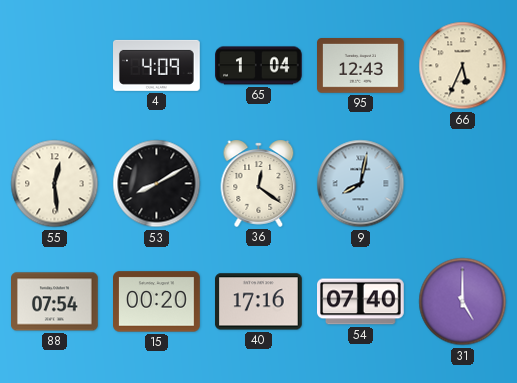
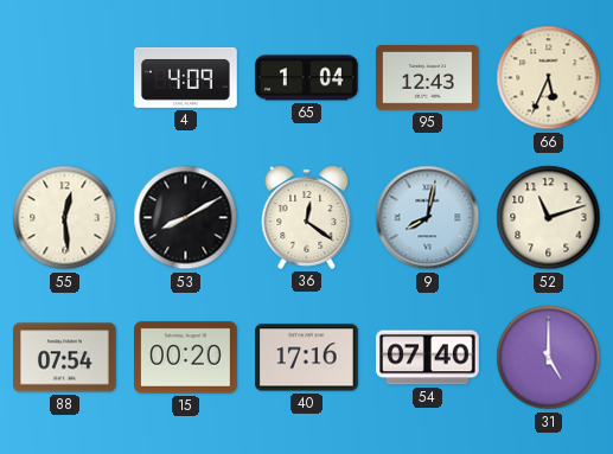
52: none -> 11:12
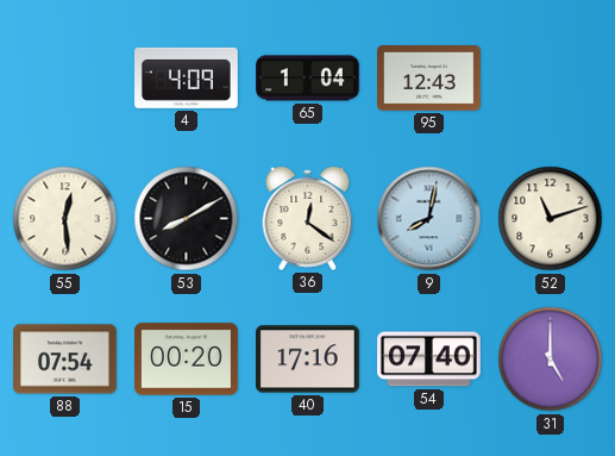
66: 5:34 -> none
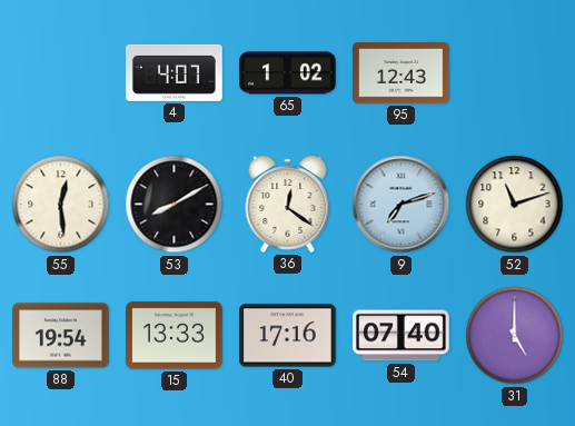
4: 4:09 -> 4:07
65: 1:04 -> 1:02
9: 8:02 -> 7:12
88: 07:54 -> 19:54
15: 00:20 -> 13:33
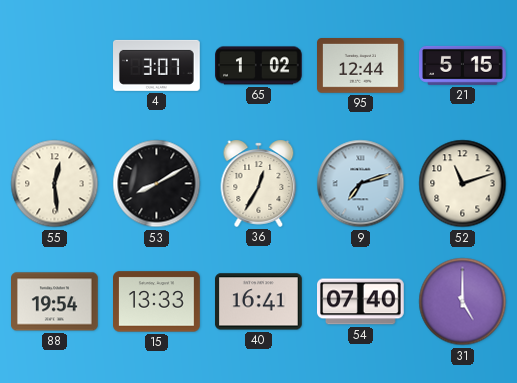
4: 4:07 -> 3:07
95: 12:43 -> 12:44
21: none -> 5:15
36: 12:21 -> 12:35
40: 17:16 -> 16:41
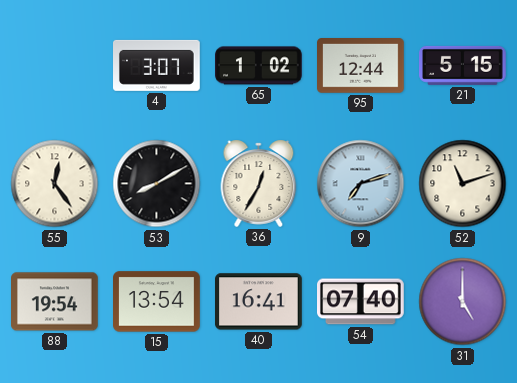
55: 12:29 -> 12:24
15: 13:33 -> 13:54
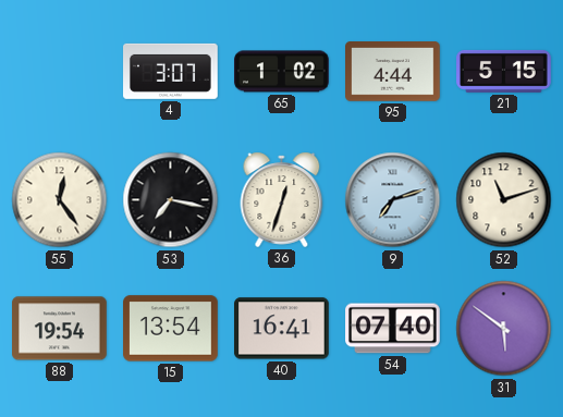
95: 12:44 -> 4:44
53: 8:10 -> 7:17
36: 12:35 -> 12:33
31: 5:00 -> 5:51
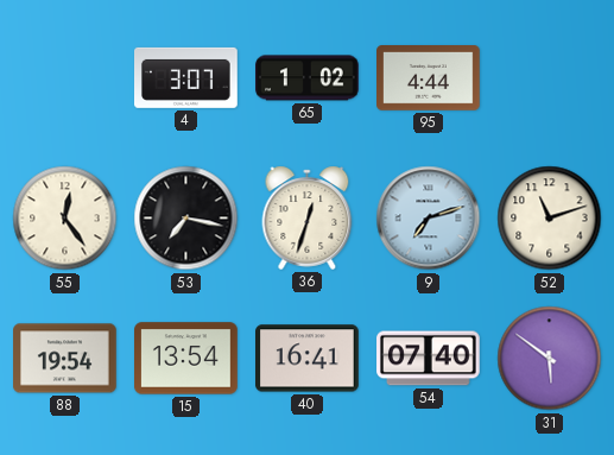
21: 5:15 -> none
